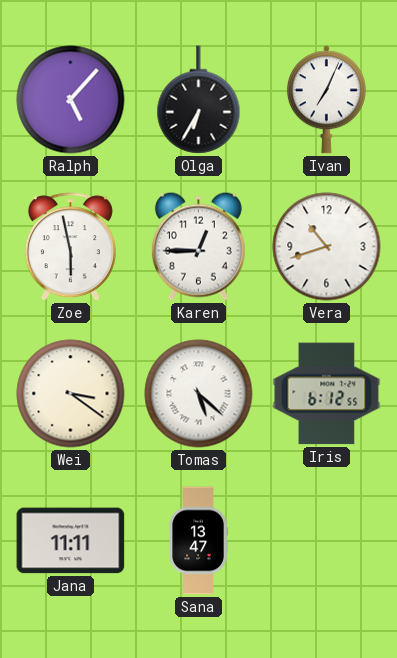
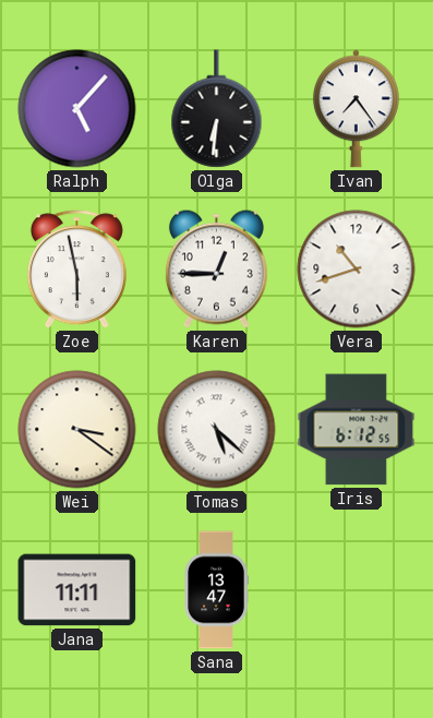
Olga: 6:35 -> 6:31
Ivan: 7:04 -> 7:24
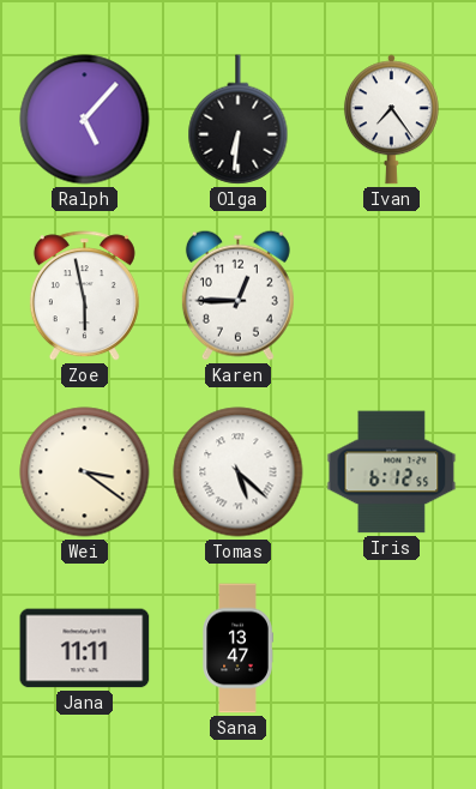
Vera: 10:42 -> none
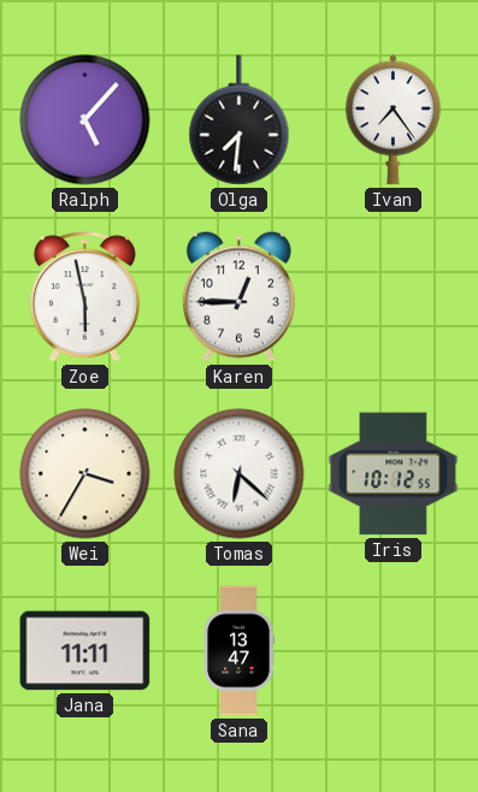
Olga: 6:31 -> 7:31
Wei: 3:21 -> 3:35
Tomas: 5:22 -> 6:22
Iris: 6:12 -> 10:12
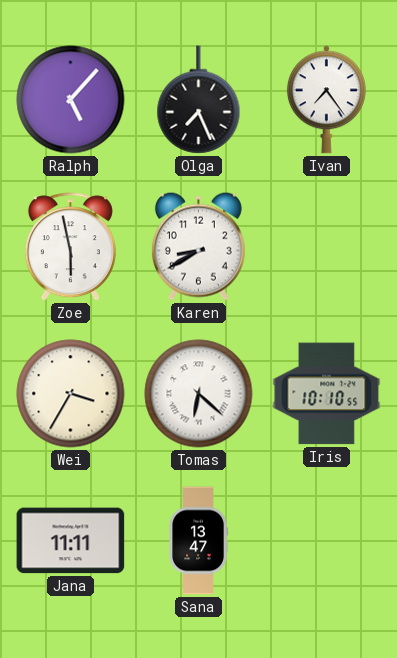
Olga: 7:31 -> 7:26
Karen: 12:45 -> 8:40
Iris: 10:12 -> 10:10
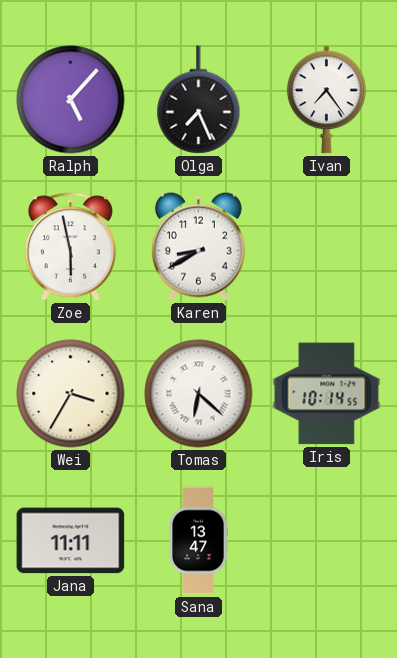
Iris: 10:10 -> 10:14
